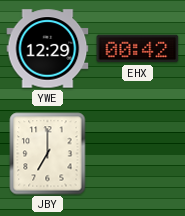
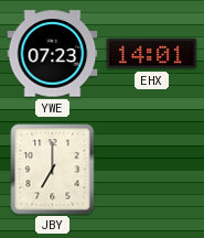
YWE: 12:29 -> 07:23
EHX: 00:42 -> 14:01
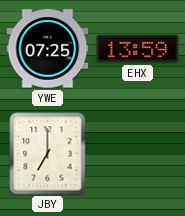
YWE: 07:23 -> 07:25
EHX: 14:01 -> 13:59
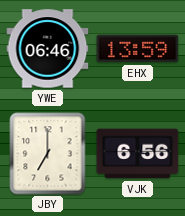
YWE: 07:25 -> 06:46
VJK: none -> 6:56
